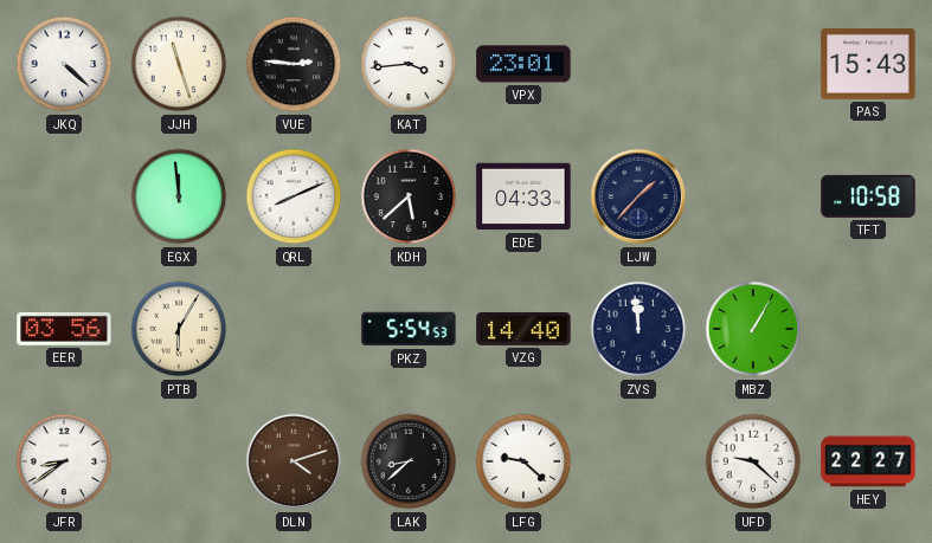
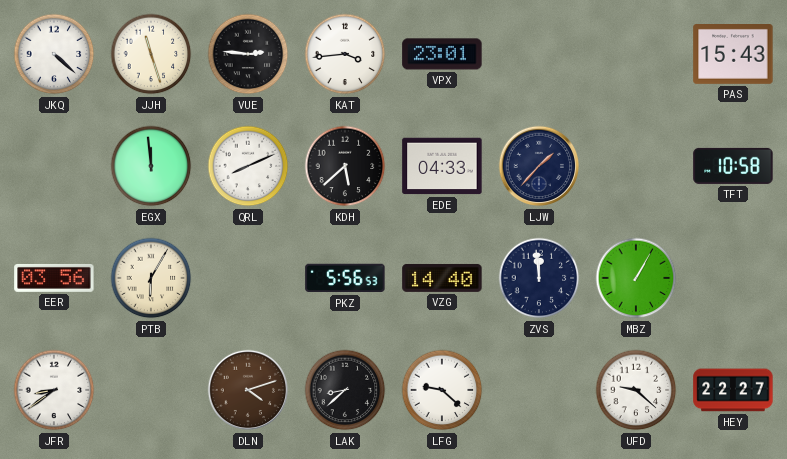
PKZ: 5:54 -> 5:56
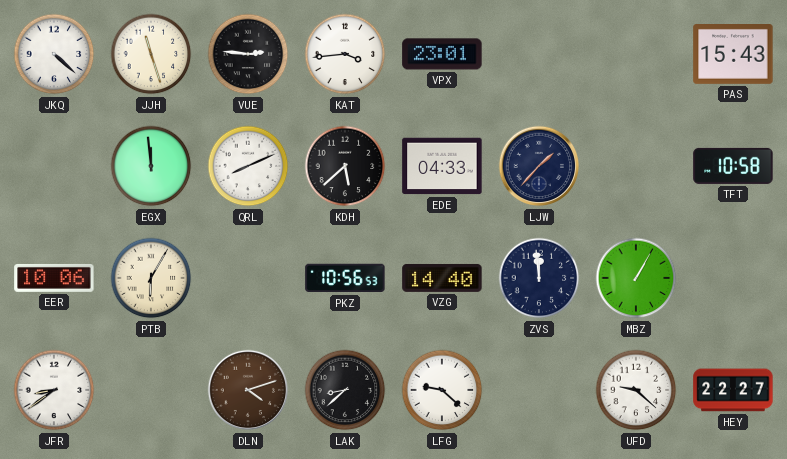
EER: 03:56 -> 10:06
PKZ: 5:56 -> 10:56
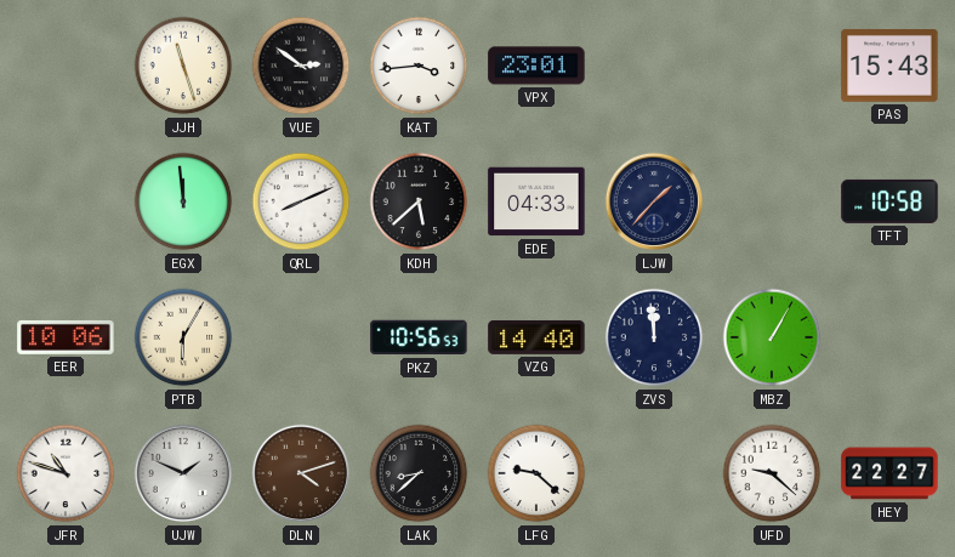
JKQ: 4:22 -> none
VUE: 2:46 -> 2:51
JFR: 8:39 -> 10:48
UJW: none -> 1:49
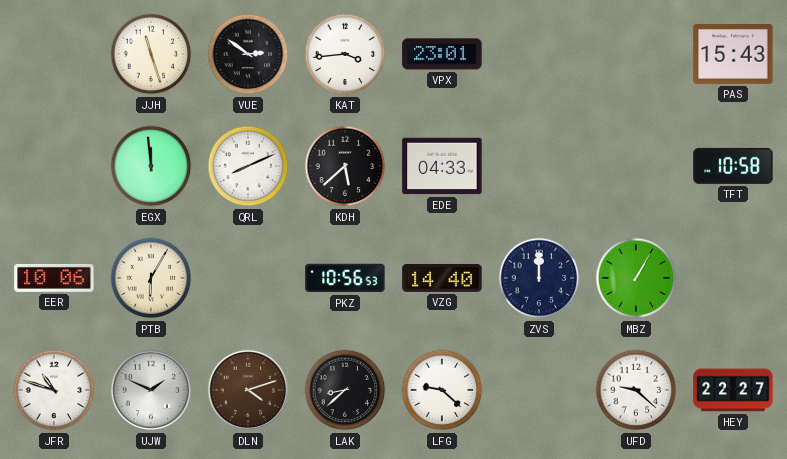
LJW: 1:37 -> none
ZVS: 11:59 -> 12:00
